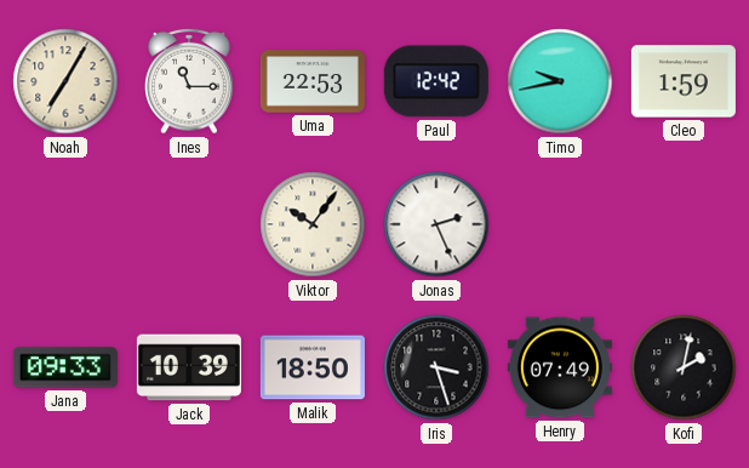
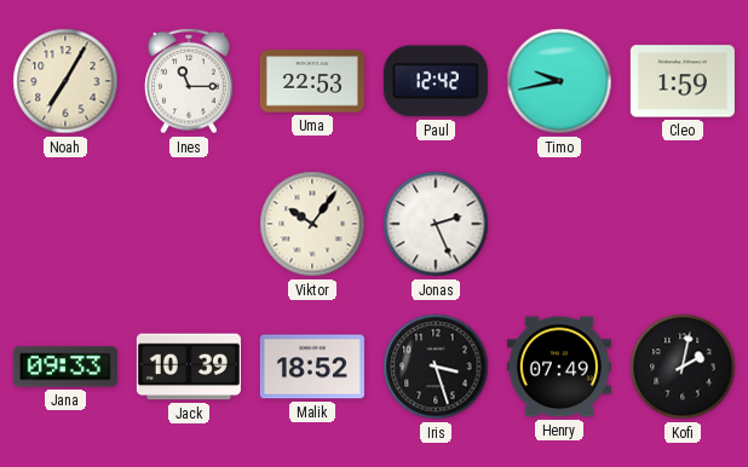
Malik: 18:50 -> 18:52
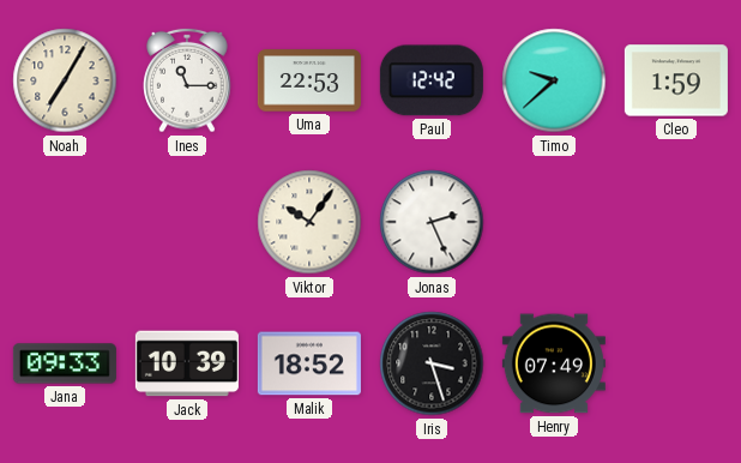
Timo: 9:43 -> 9:38
Kofi: 2:02 -> none
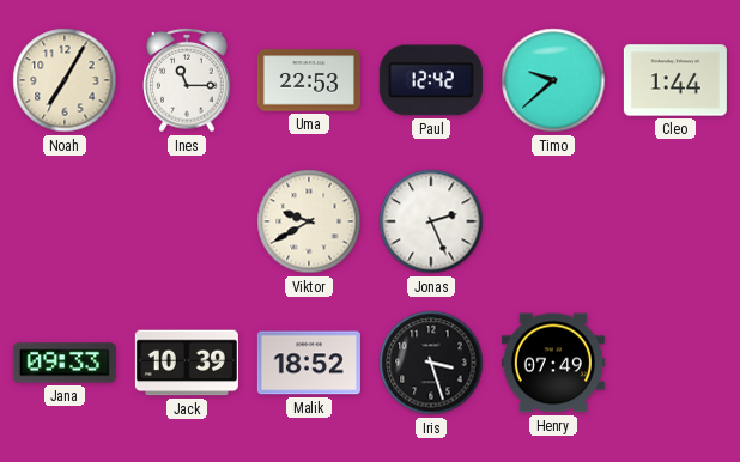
Cleo: 1:59 -> 1:44
Viktor: 10:06 -> 9:40
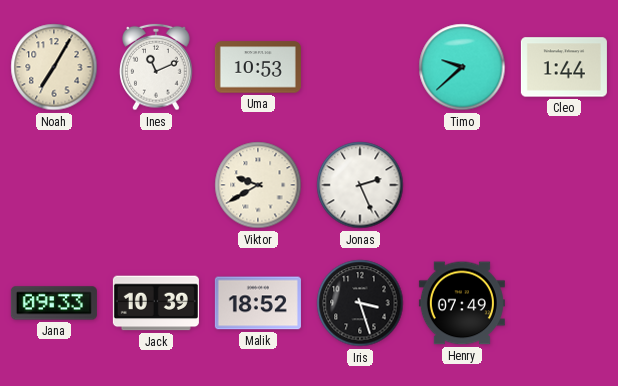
Ines: 11:15 -> 11:11
Uma: 22:53 -> 10:53
Paul: 12:42 -> none
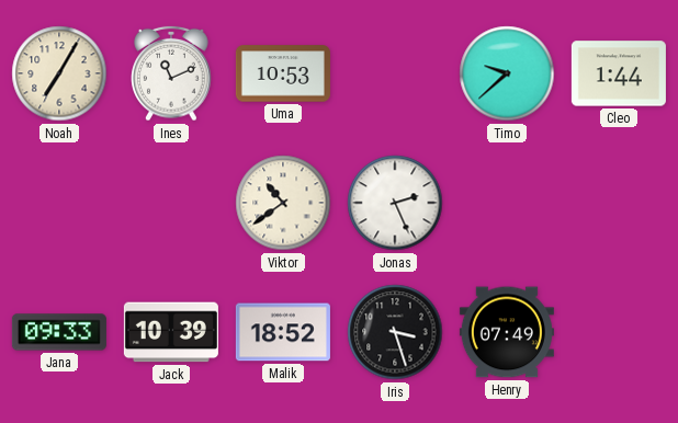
Viktor: 9:40 -> 10:39
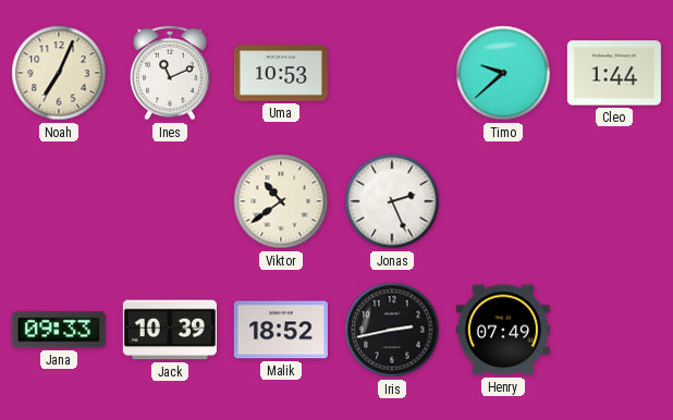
Noah: 7:05 -> 7:04
Iris: 3:27 -> 2:43
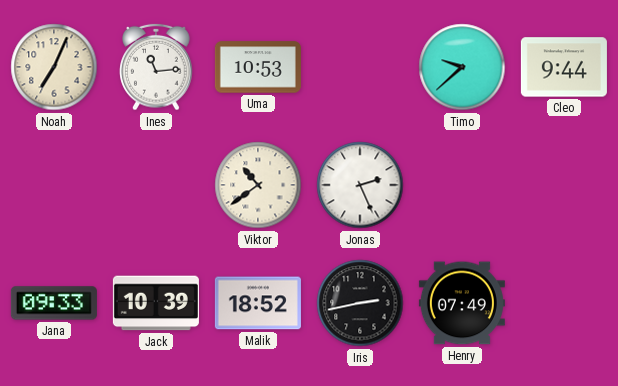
Ines: 11:11 -> 11:14
Cleo: 1:44 -> 9:44
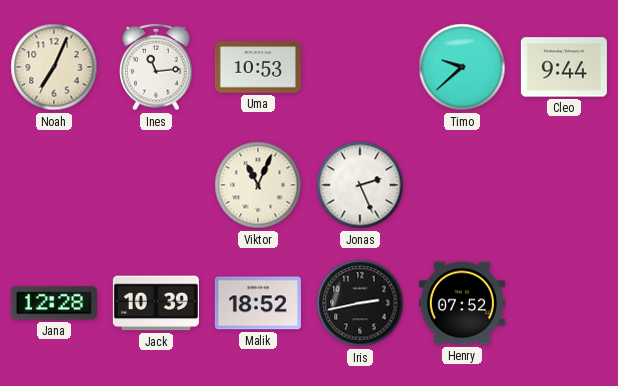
Viktor: 10:39 -> 11:04
Jana: 09:33 -> 12:28
Henry: 07:49 -> 07:52
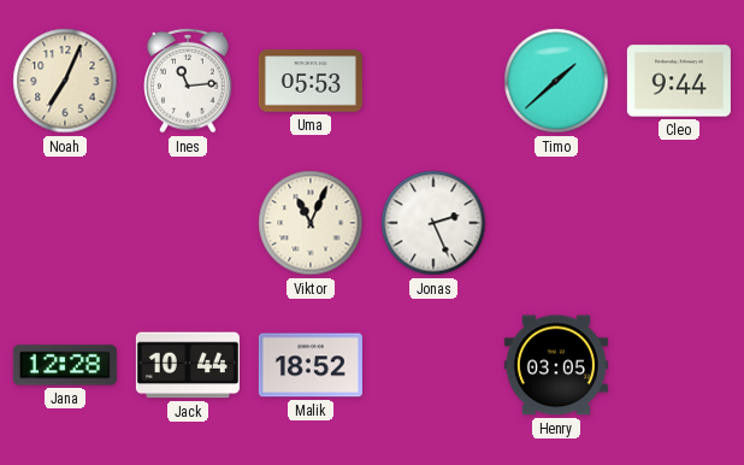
Uma: 10:53 -> 05:53
Timo: 9:38 -> 1:38
Jack: 10:39 -> 10:44
Iris: 2:43 -> none
Henry: 07:52 -> 03:05
